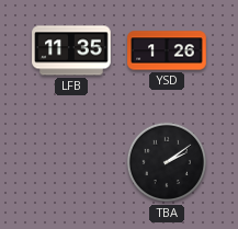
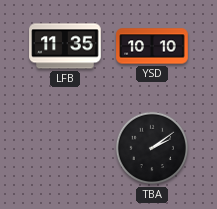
YSD: 1:26 -> 10:10
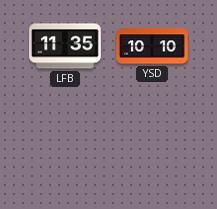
TBA: 2:09 -> none
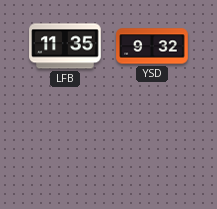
YSD: 10:10 -> 9:32
